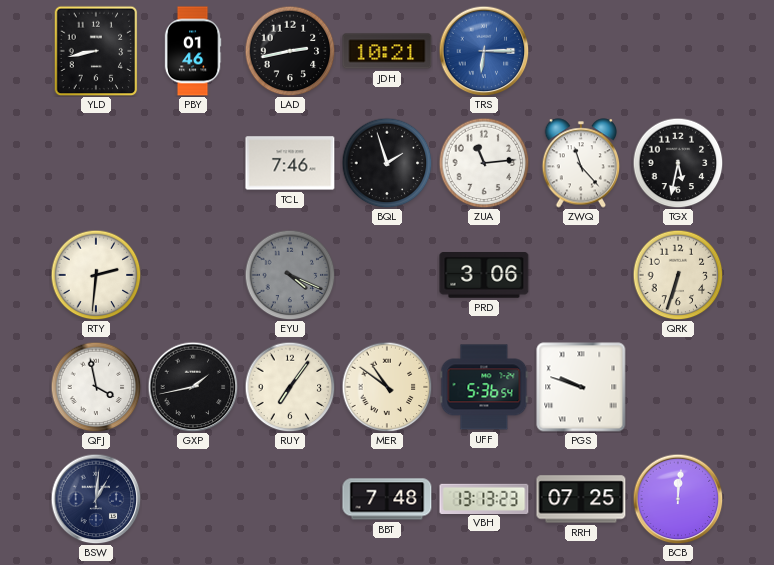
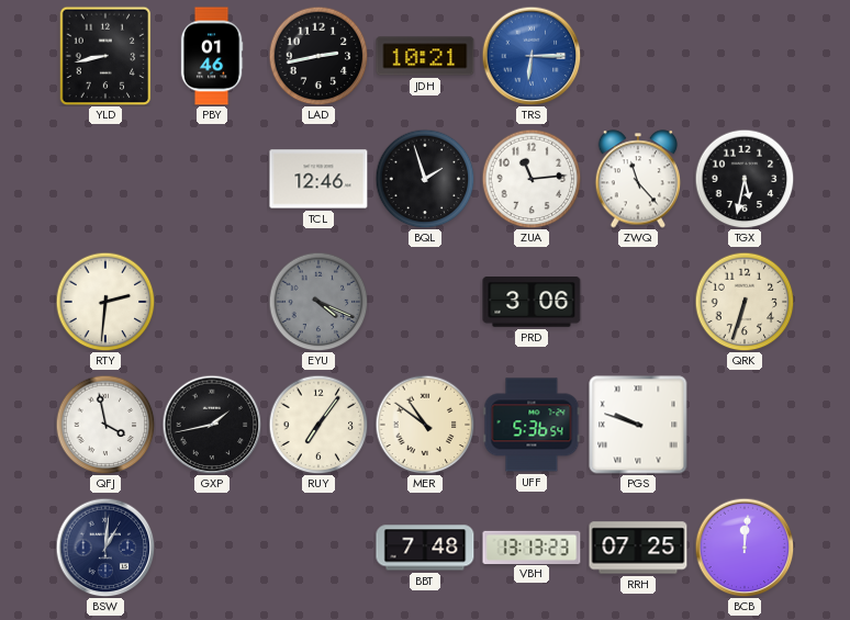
TCL: 7:46 -> 12:46
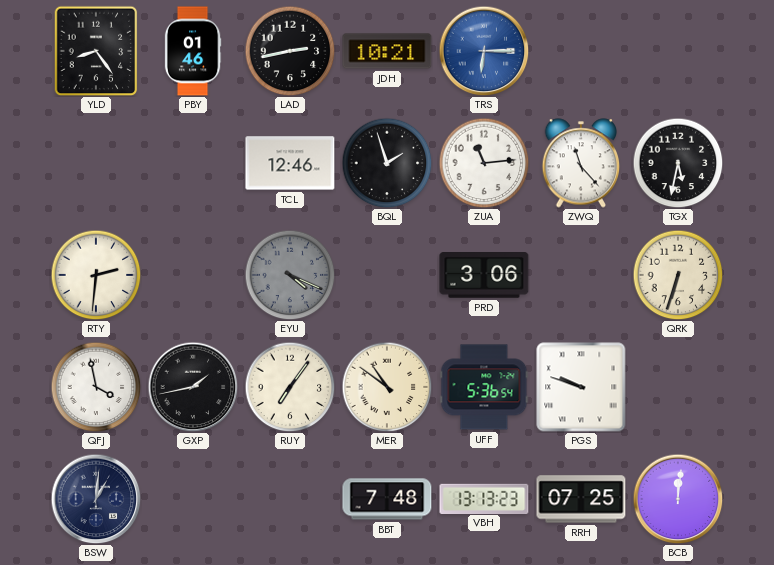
YLD: 8:43 -> 8:24
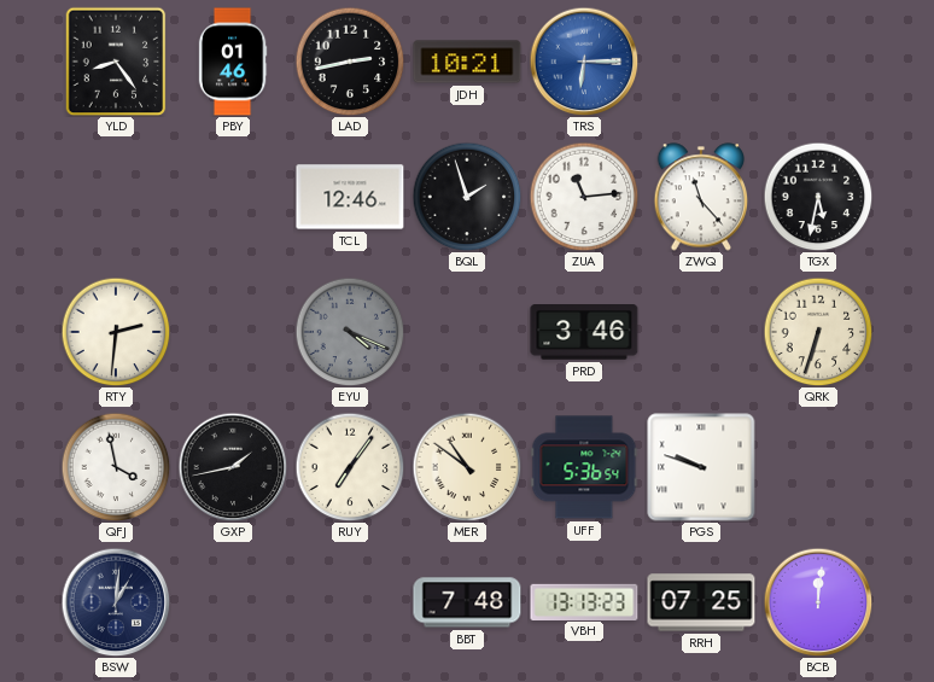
PRD: 3:06 -> 3:46
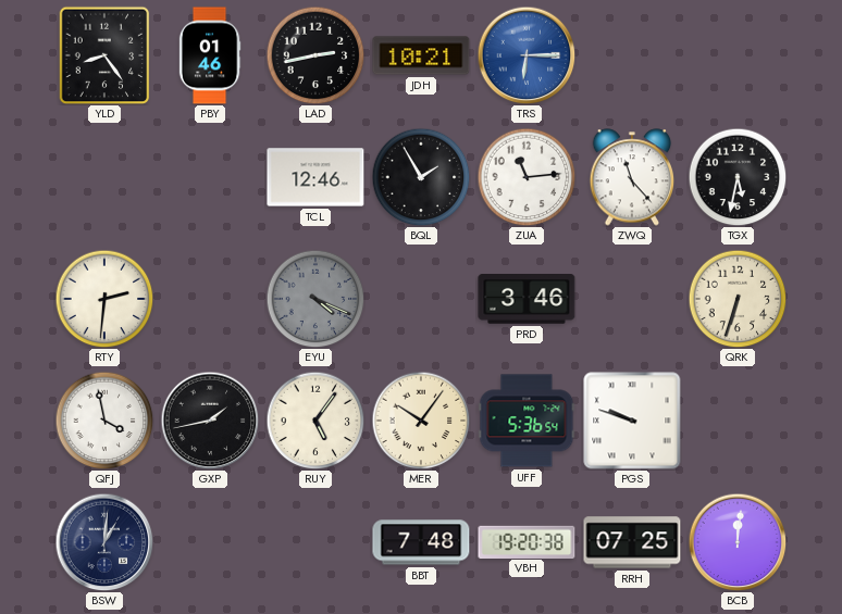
BQL: 1:57 -> 1:55
RUY: 7:06 -> 5:06
MER: 10:51 -> 10:06
VBH: 13:13 -> 19:20
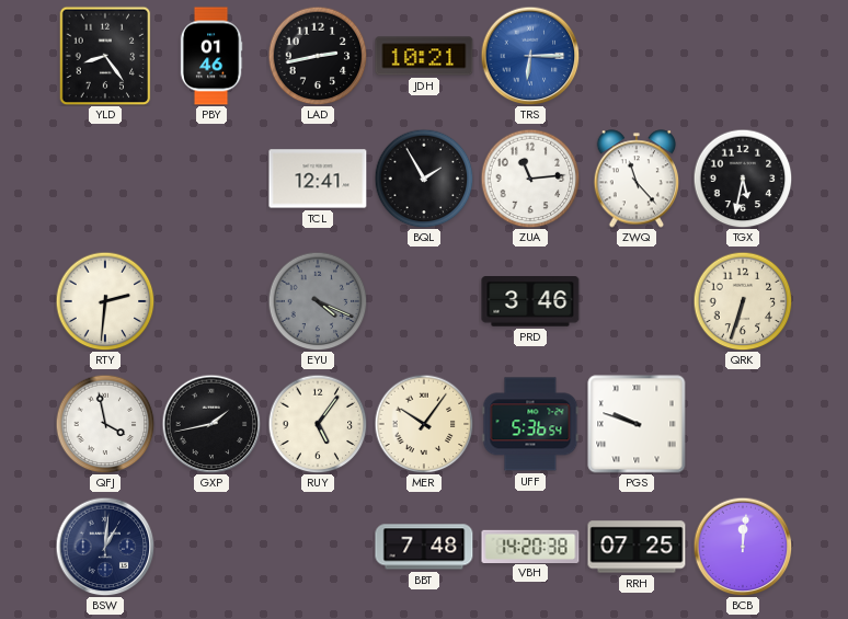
TCL: 12:46 -> 12:41
VBH: 19:20 -> 14:20
